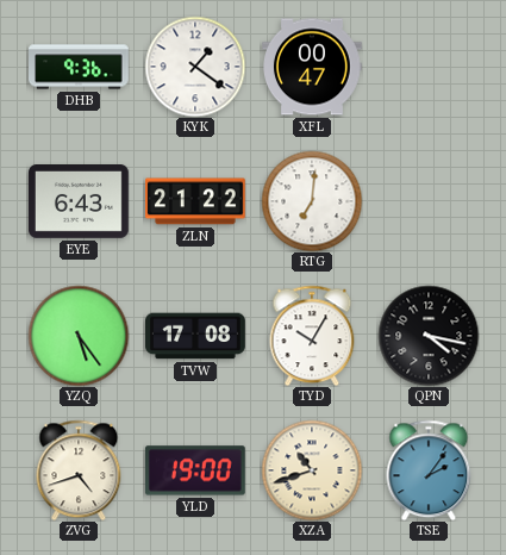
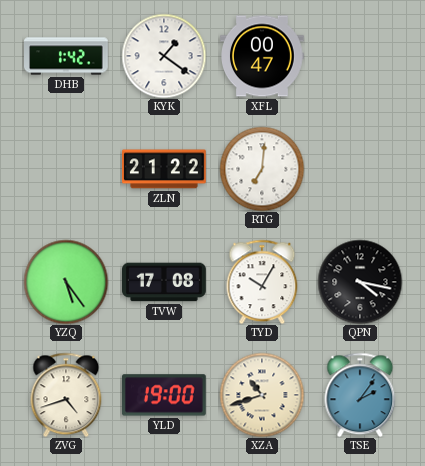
DHB: 9:36 -> 1:42
EYE: 6:43 -> none
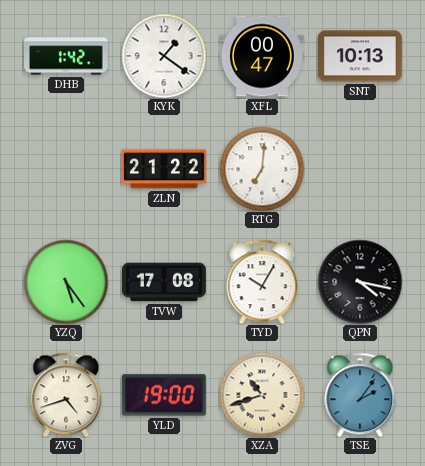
SNT: none -> 10:13
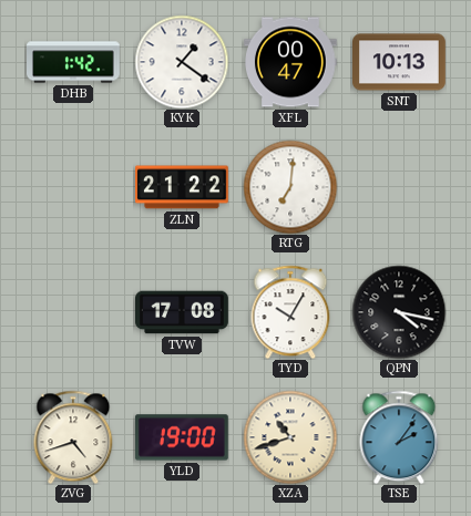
YZQ: 5:24 -> none
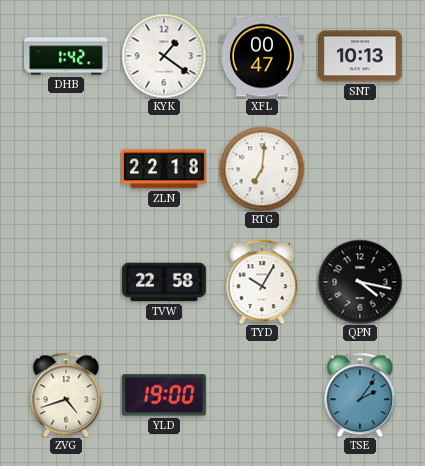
ZLN: 21:22 -> 22:18
TVW: 17:08 -> 22:58
XZA: 10:42 -> none
